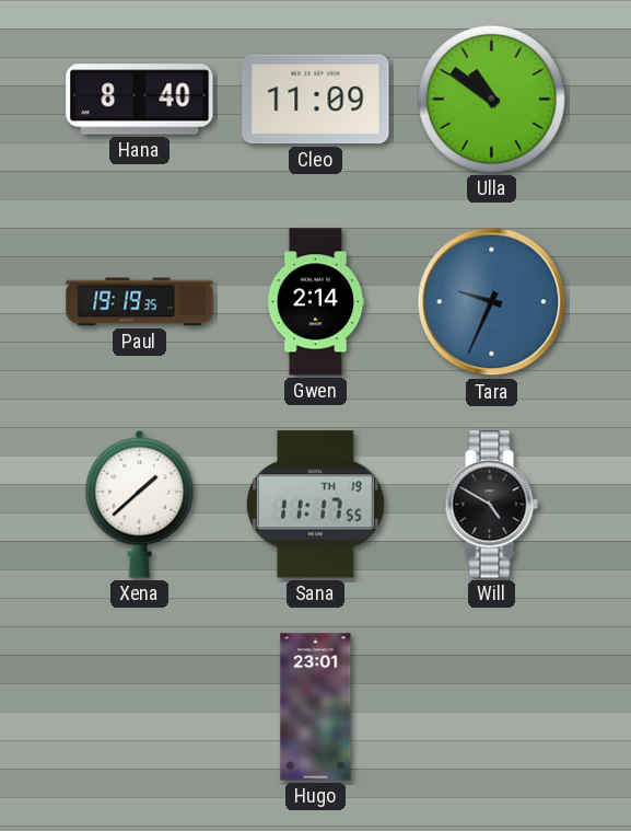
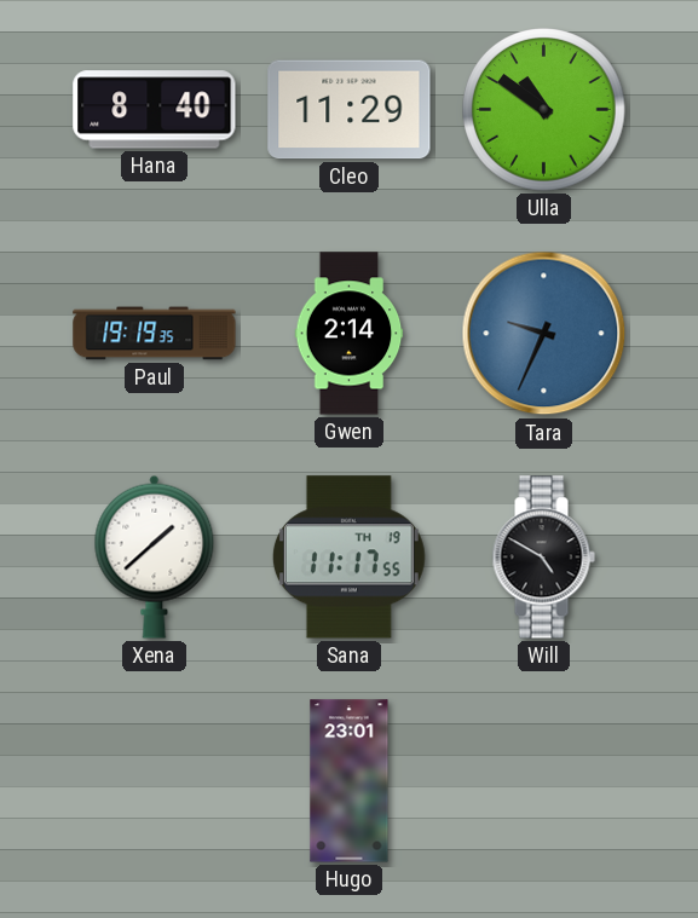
Cleo: 11:09 -> 11:29
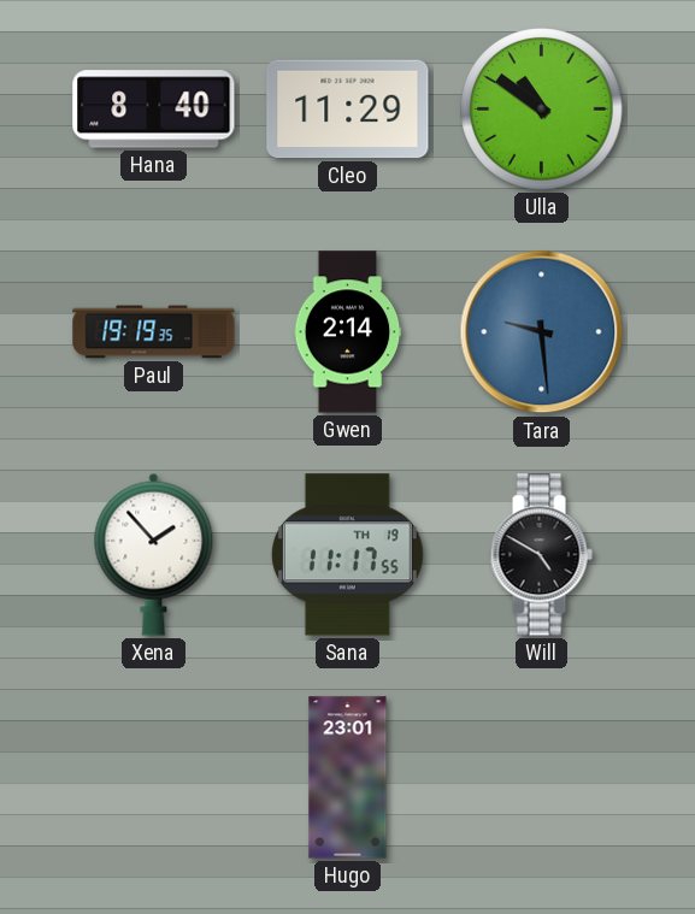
Tara: 9:34 -> 9:29
Xena: 1:38 -> 1:53
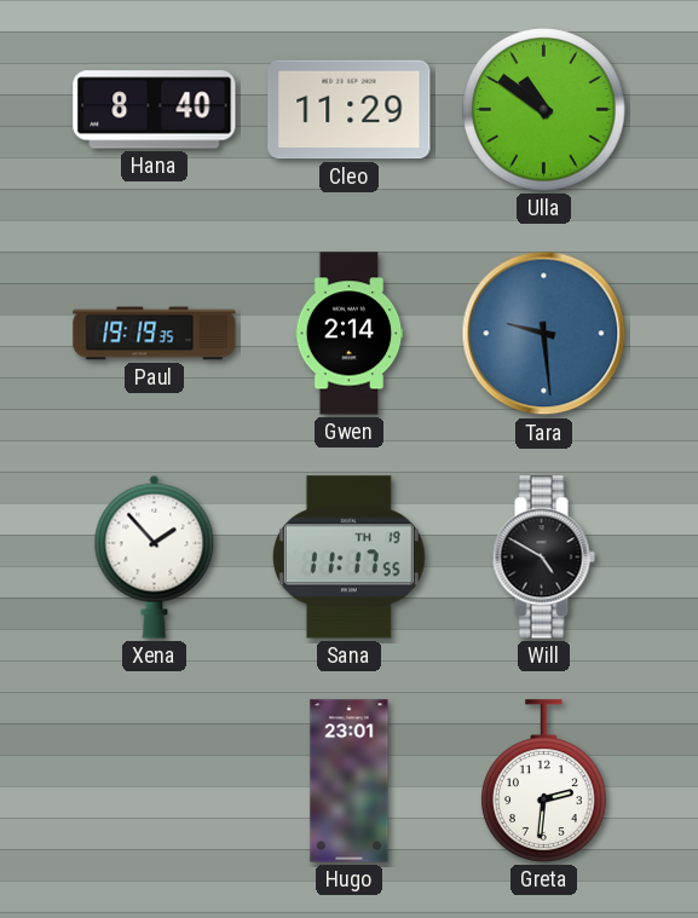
Greta: none -> 2:31
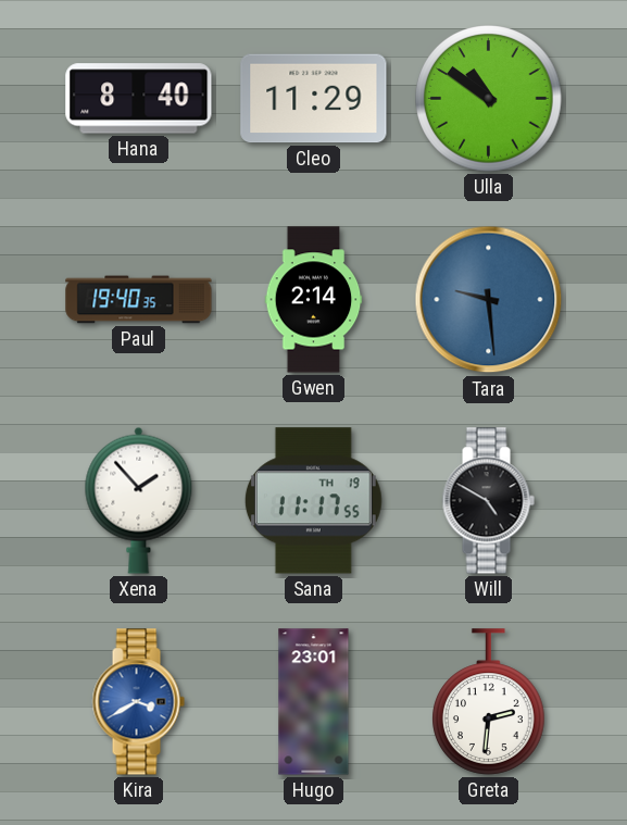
Paul: 19:19 -> 19:40
Kira: none -> 3:40
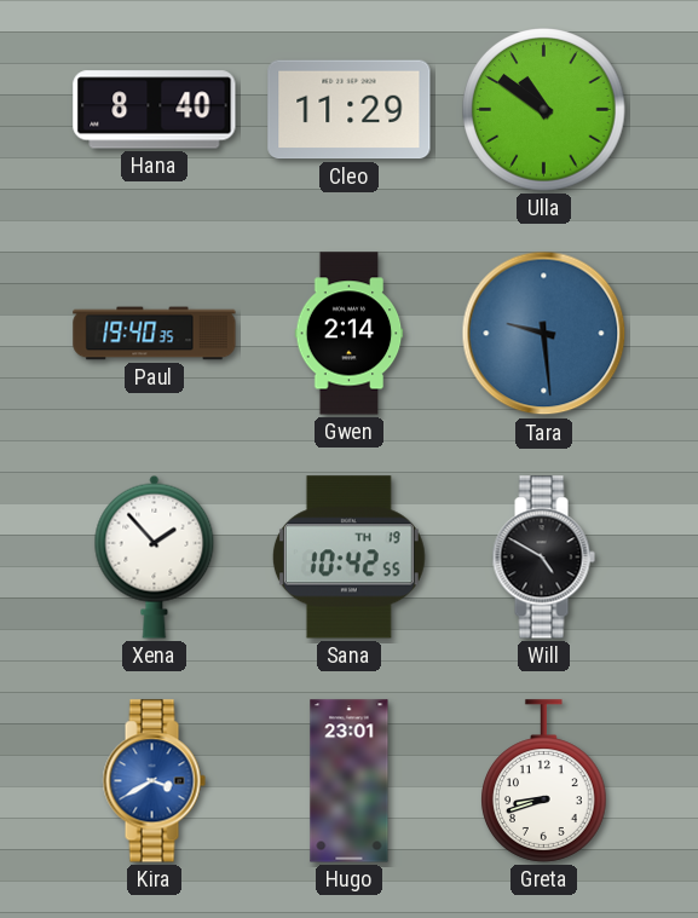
Sana: 11:17 -> 10:42
Greta: 2:31 -> 8:42
